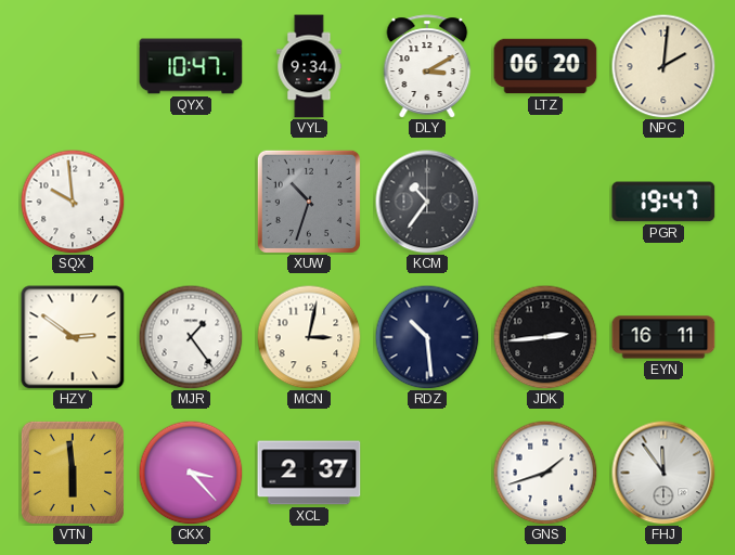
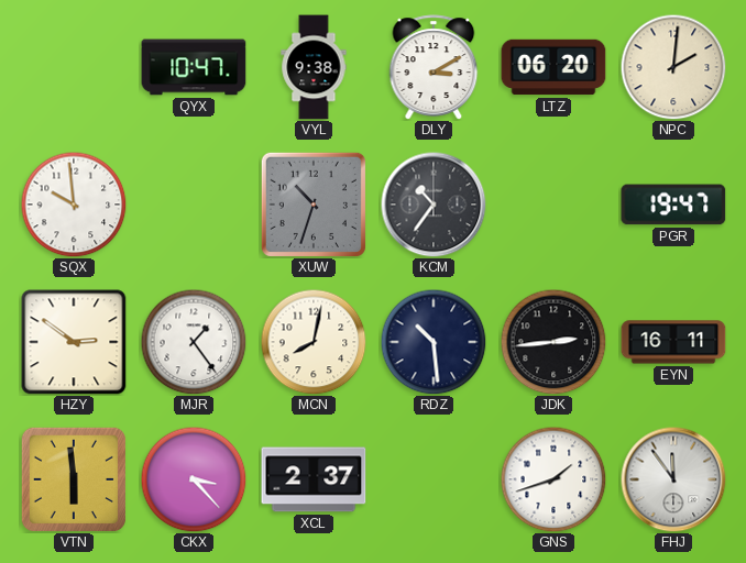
VYL: 9:34 -> 9:38
MCN: 3:02 -> 8:02
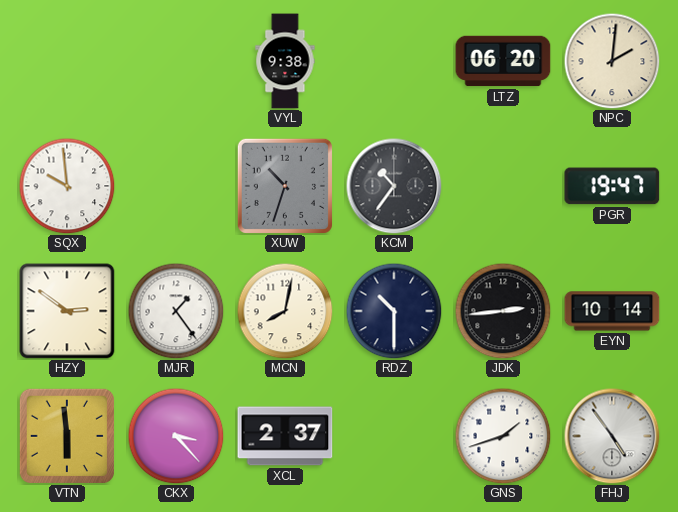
QYX: 10:47 -> none
DLY: 3:10 -> none
RDZ: 10:29 -> 10:30
EYN: 16:11 -> 10:14
FHJ: 11:54 -> 4:54
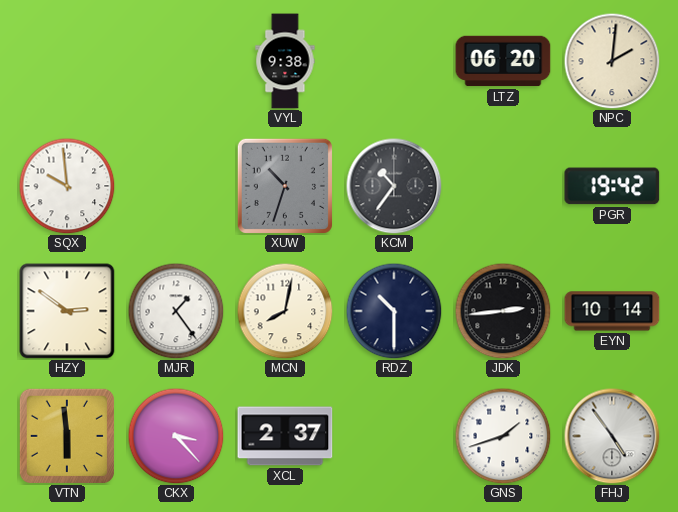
PGR: 19:47 -> 19:42
